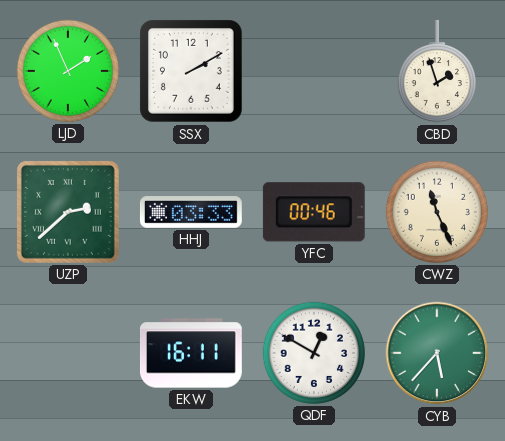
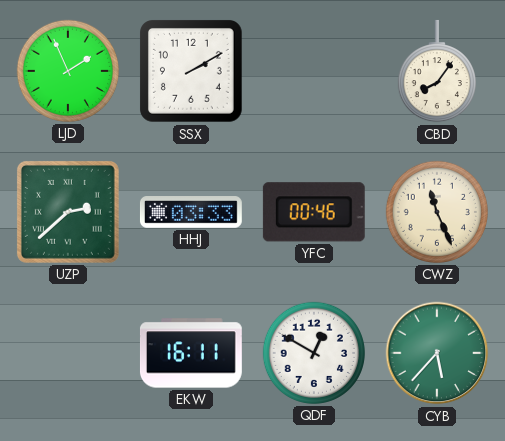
CBD: 1:57 -> 8:06
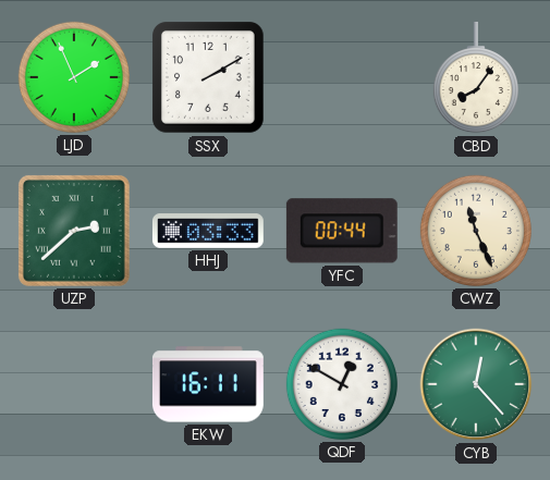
YFC: 00:46 -> 00:44
CYB: 5:37 -> 12:23
